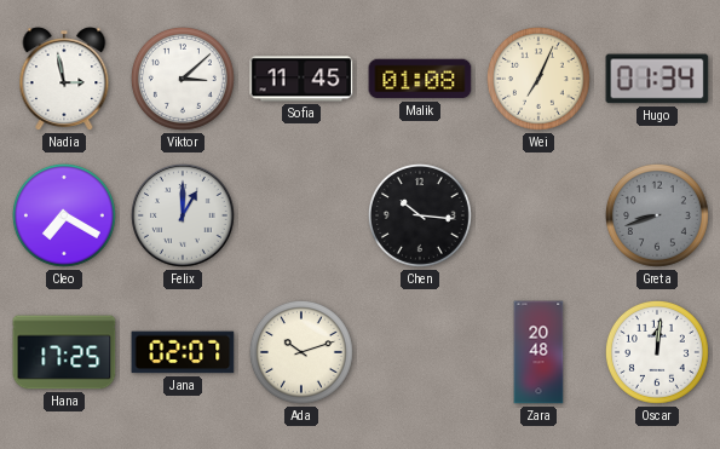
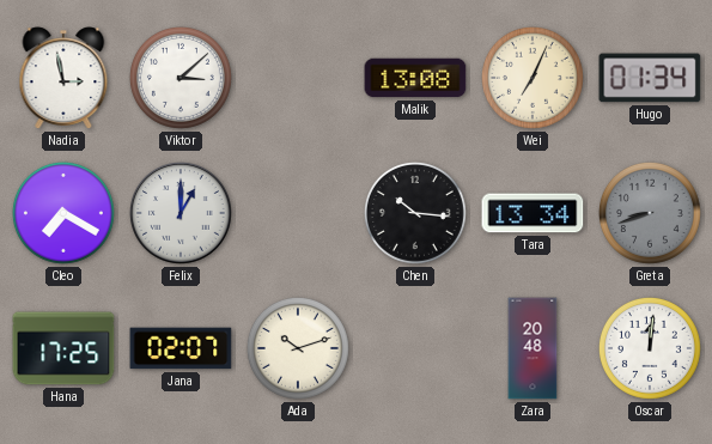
Sofia: 11:45 -> none
Malik: 01:08 -> 13:08
Tara: none -> 13:34
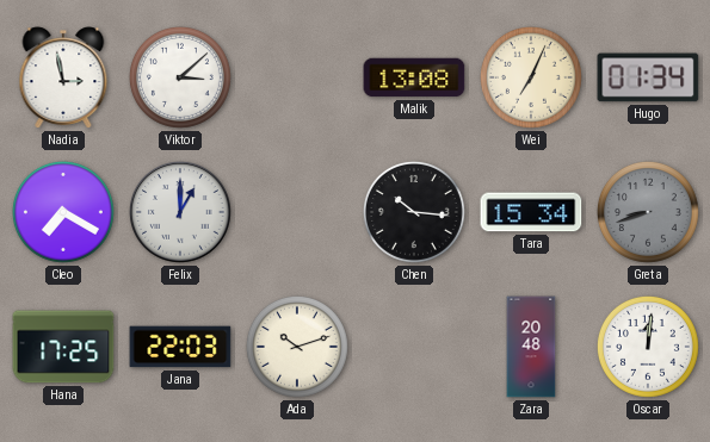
Tara: 13:34 -> 15:34
Jana: 02:07 -> 22:03
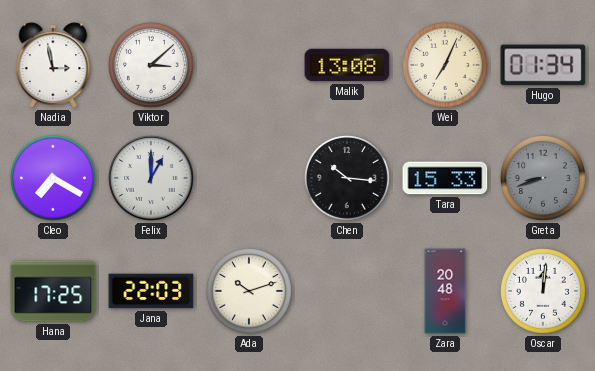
Tara: 15:34 -> 15:33
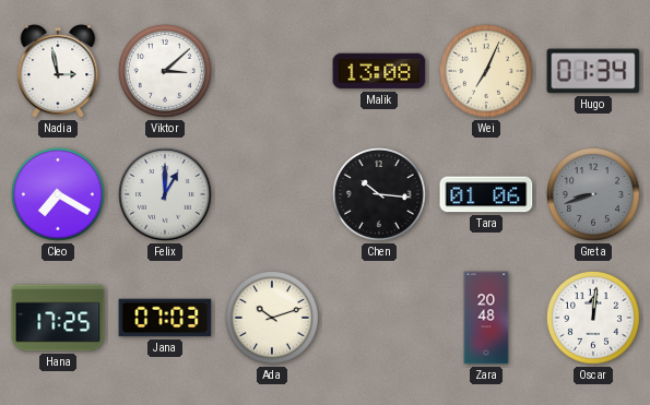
Tara: 15:33 -> 01:06
Jana: 22:03 -> 07:03
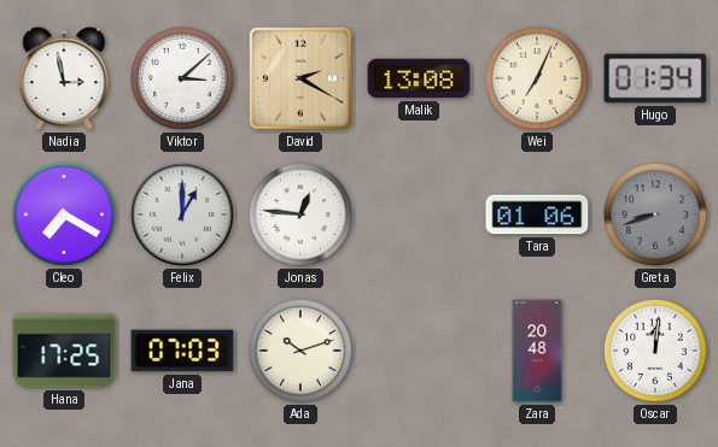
David: none -> 2:20
Jonas: none -> 12:46
Chen: 10:16 -> none
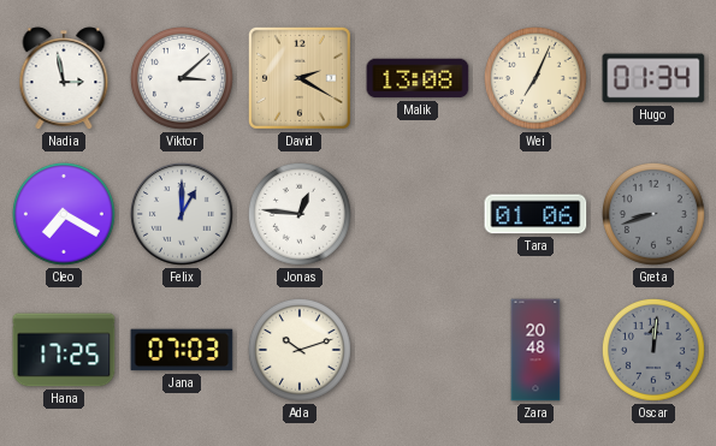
Oscar dial: white -> grey
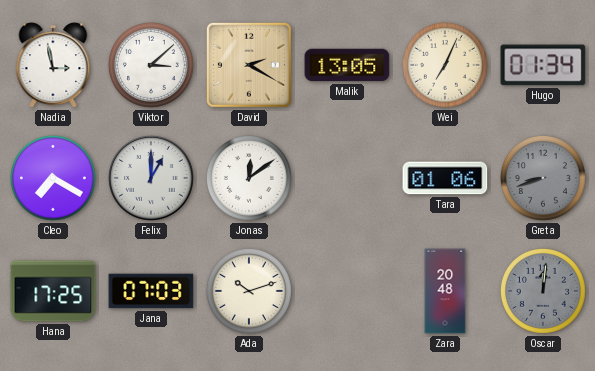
Malik: 13:08 -> 13:05
Jonas: 12:46 -> 12:09
